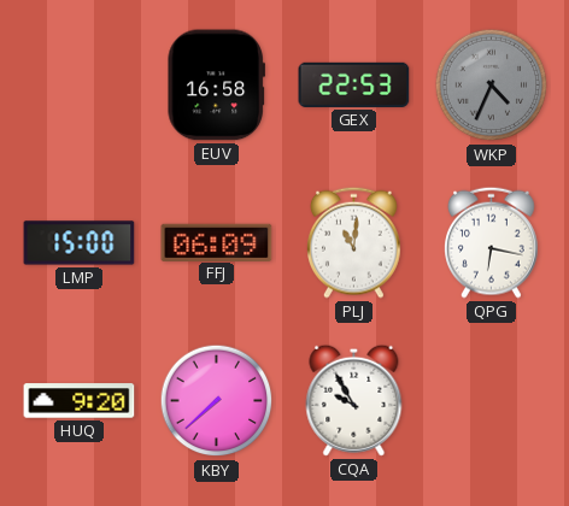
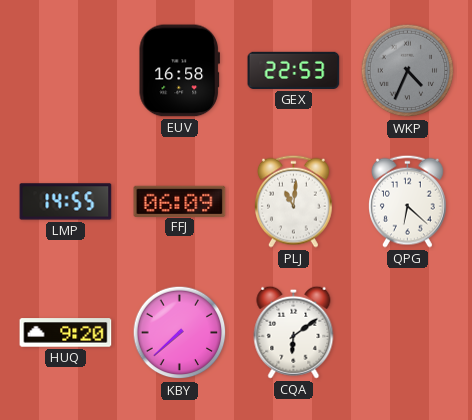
LMP: 15:00 -> 14:55
QPG: 6:17 -> 6:22
CQA: 9:55 -> 6:09
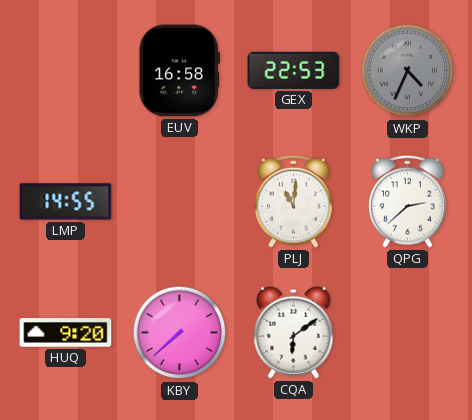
FFJ: 06:09 -> none
QPG: 6:22 -> 2:38
